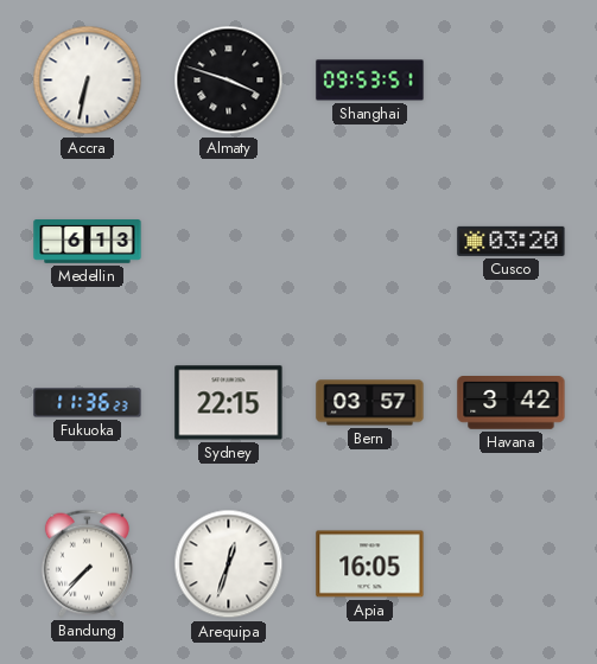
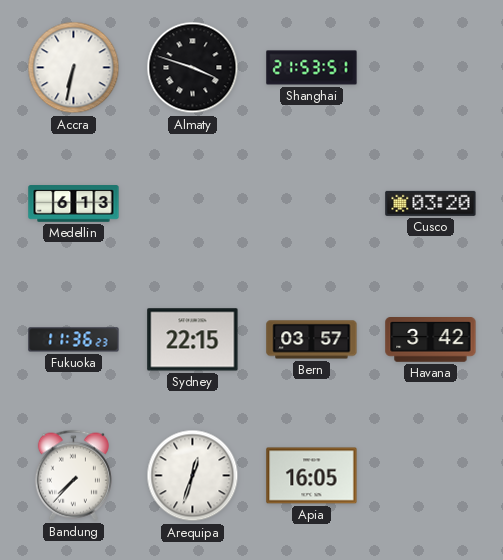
Shanghai: 09:53 -> 21:53
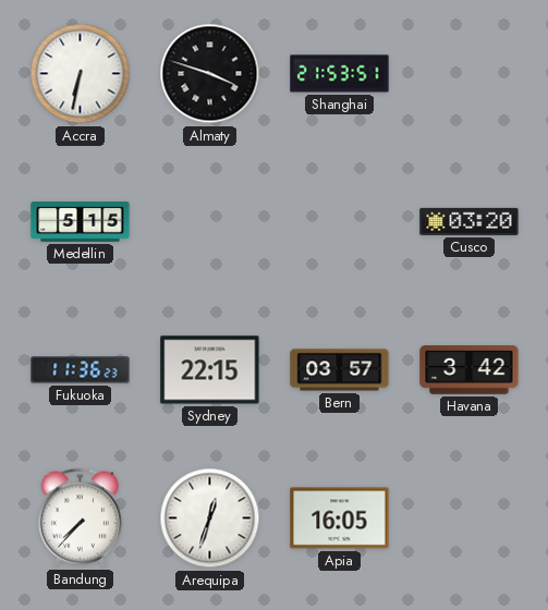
Medellin: 6:13 -> 5:15
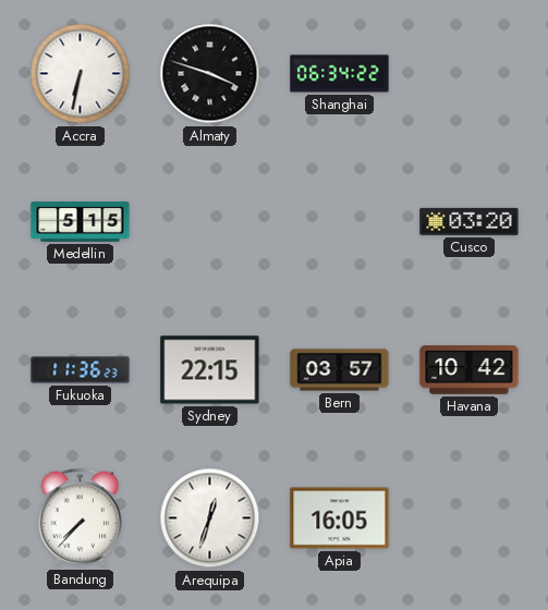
Shanghai: 21:53 -> 06:34
Havana: 3:42 -> 10:42
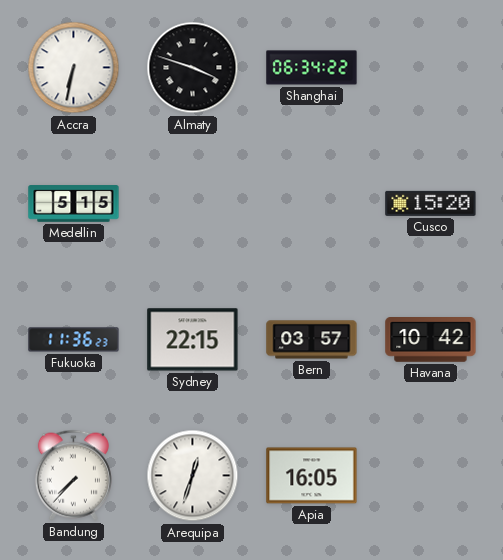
Cusco: 03:20 -> 15:20
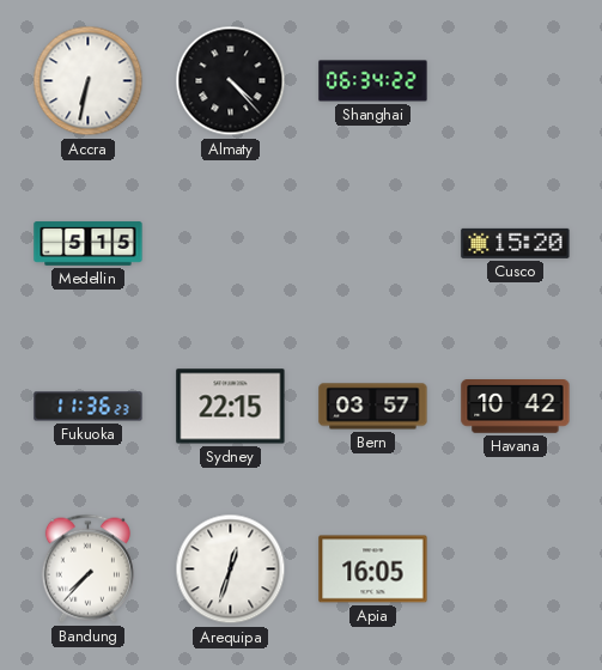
Almaty: 3:48 -> 4:23
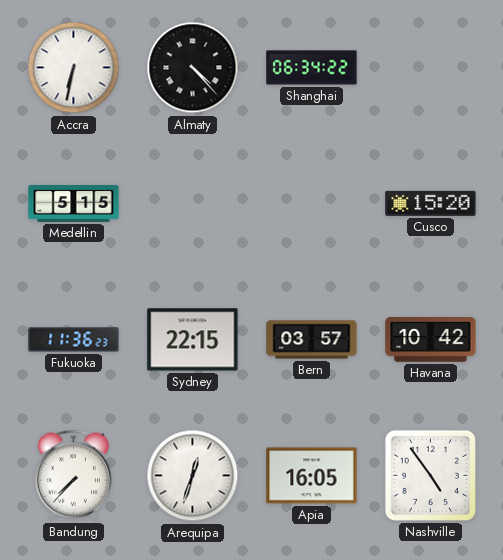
Nashville: none -> 4:54
